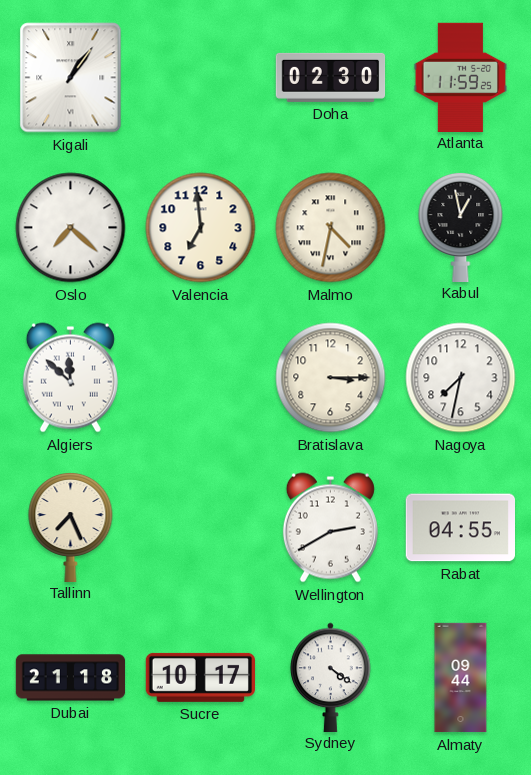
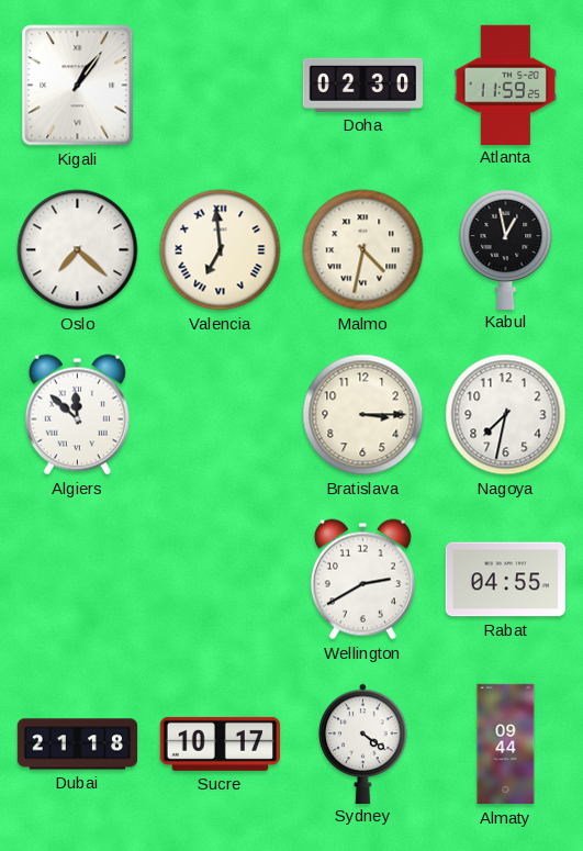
Valencia numerals: Arabic -> Roman
Tallinn: 7:26 -> none
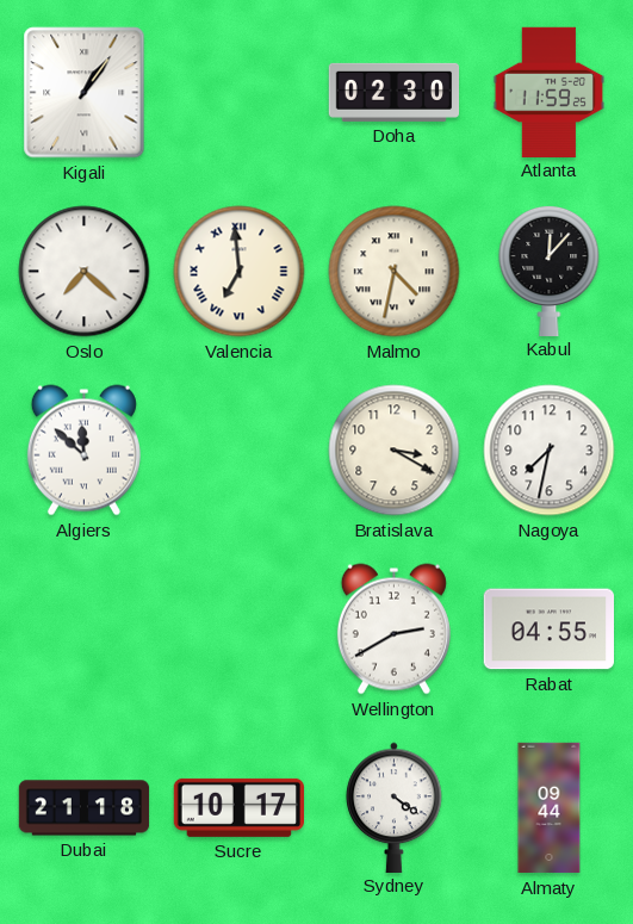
Kabul: 12:58 -> 12:07
Bratislava: 3:15 -> 3:20
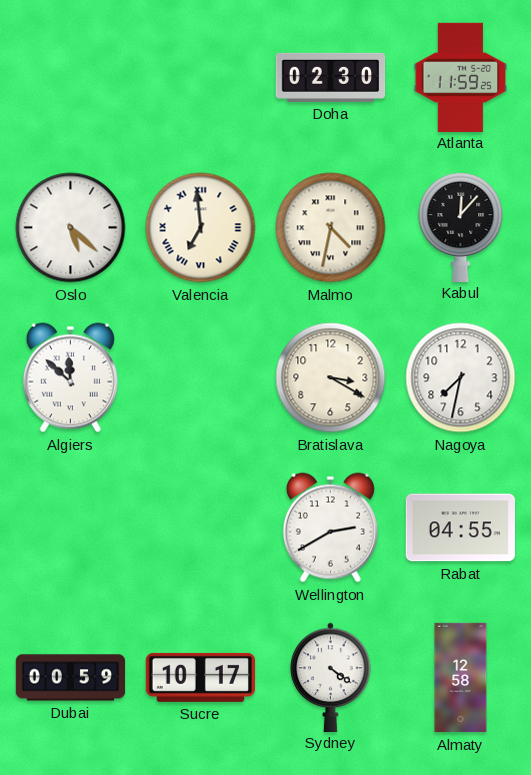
Kigali: 1:06 -> none
Oslo: 7:22 -> 5:22
Dubai: 21:18 -> 00:59
Almaty: 09:44 -> 12:58
